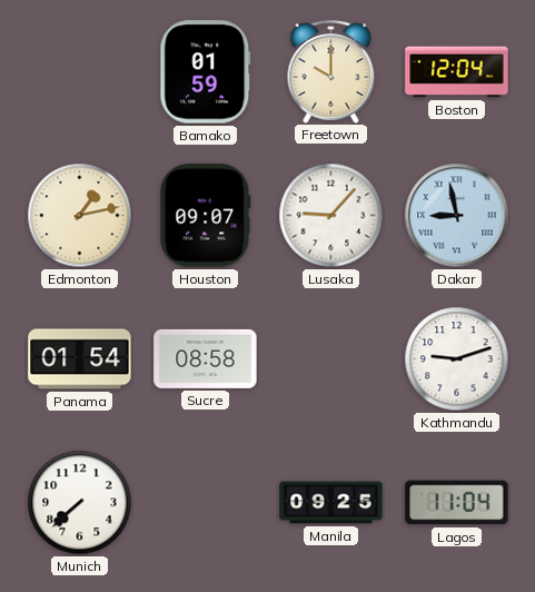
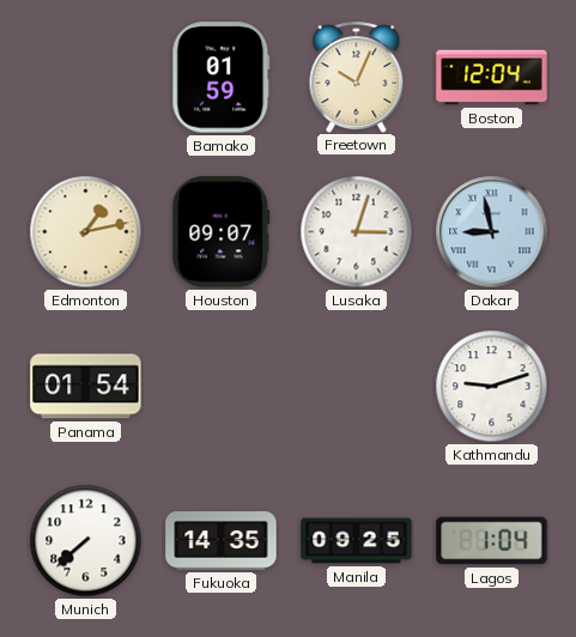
Freetown: 10:00 -> 10:04
Lusaka: 9:07 -> 3:03
Sucre: 08:58 -> none
Fukuoka: none -> 14:35
Lagos: 11:04 -> 1:04
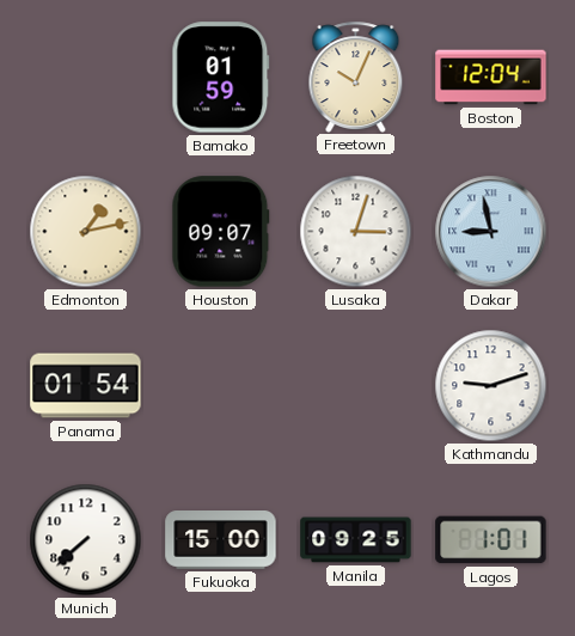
Fukuoka: 14:35 -> 15:00
Lagos: 1:04 -> 1:01
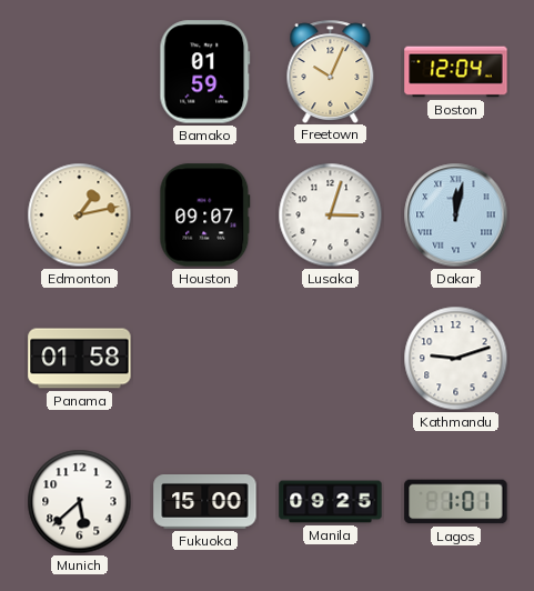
Dakar: 8:58 -> 12:02
Panama: 01:54 -> 01:58
Munich: 7:38 -> 5:38
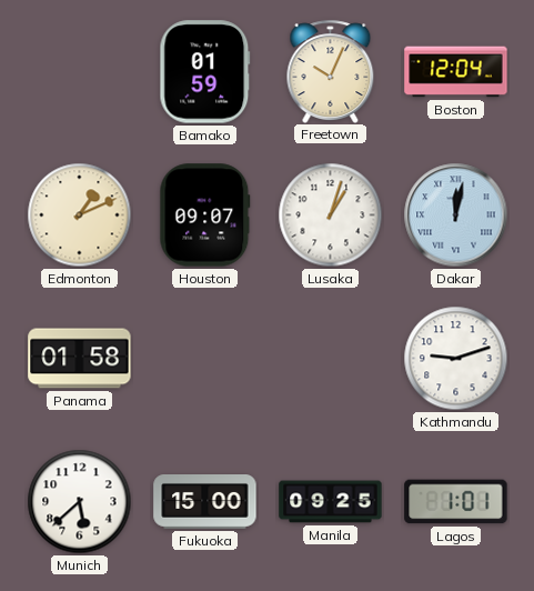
Edmonton: 1:13 -> 1:11
Lusaka: 3:03 -> 1:03
